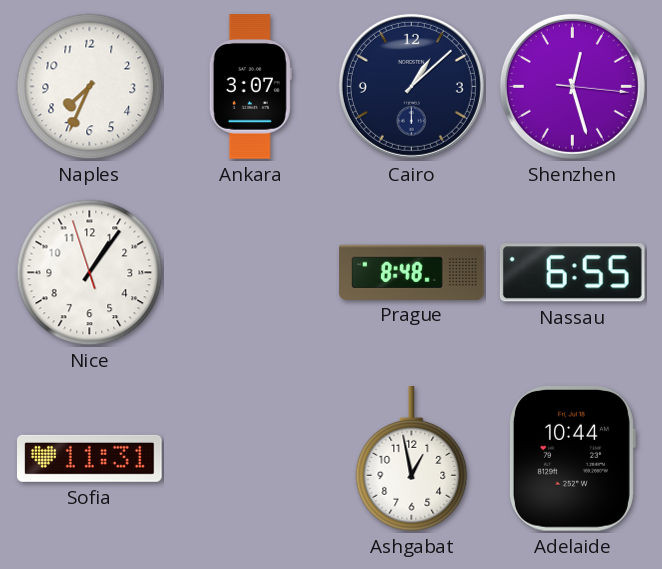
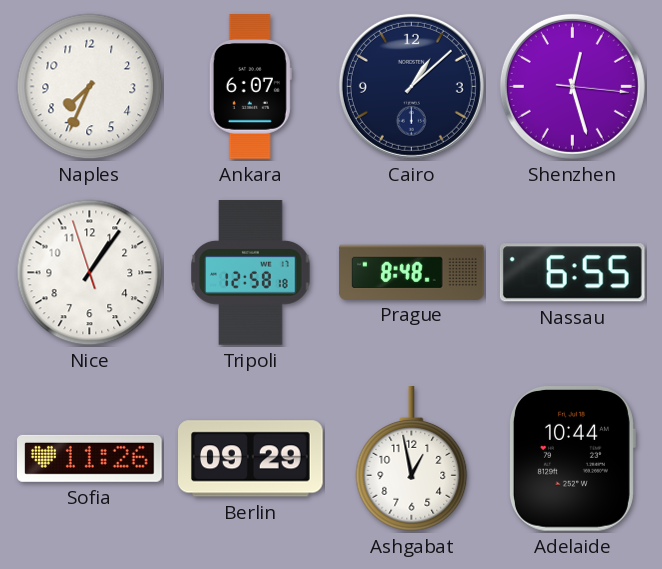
Ankara: 3:07 -> 6:07
Tripoli: none -> 12:58
Sofia: 11:31 -> 11:26
Berlin: none -> 09:29
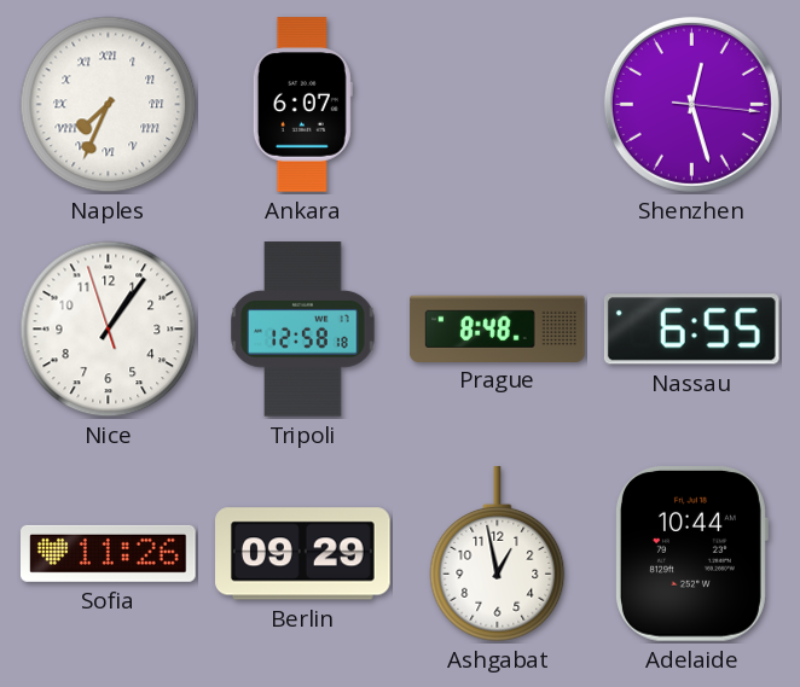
Naples numerals: Arabic -> Roman
Cairo: 1:08 -> none
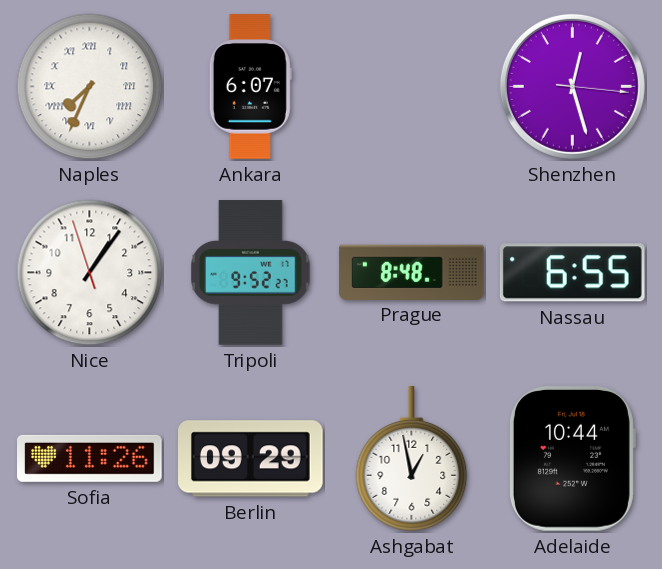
Tripoli: 12:58 -> 9:52
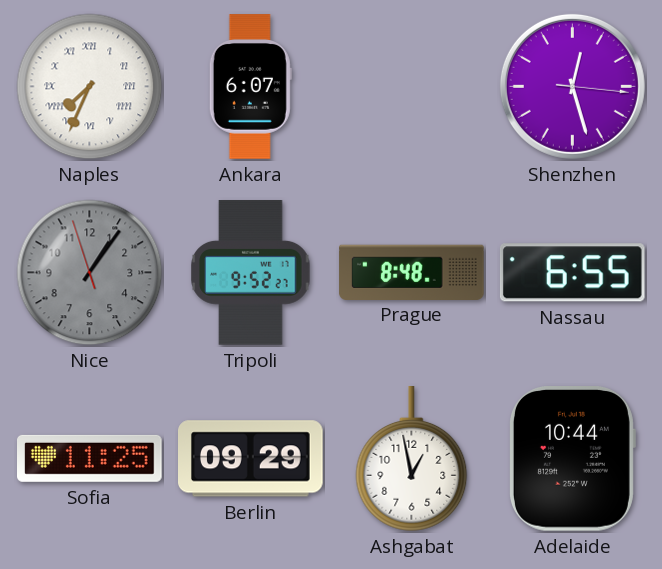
Nice dial: white -> grey
Sofia: 11:26 -> 11:25
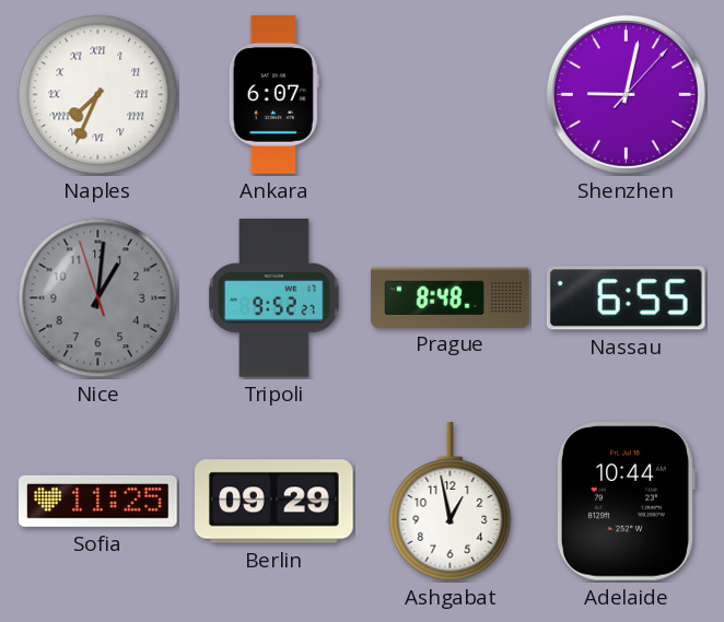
Shenzhen: 12:27 -> 9:02
Nice: 1:05 -> 1:00
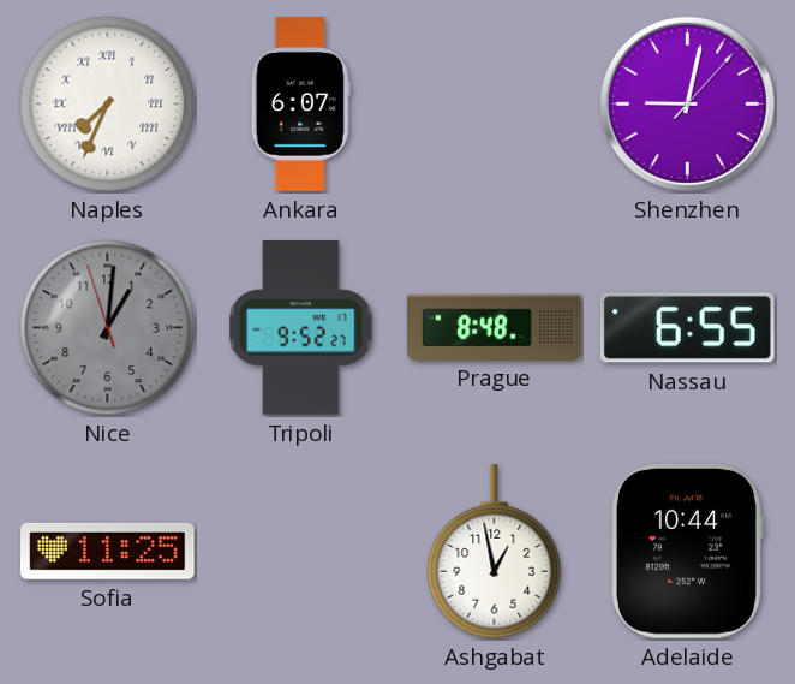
Berlin: 09:29 -> none
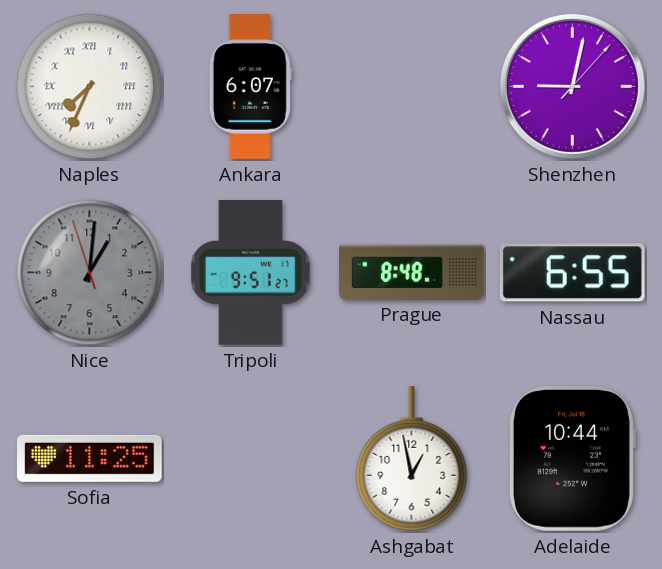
Tripoli: 9:52 -> 9:51
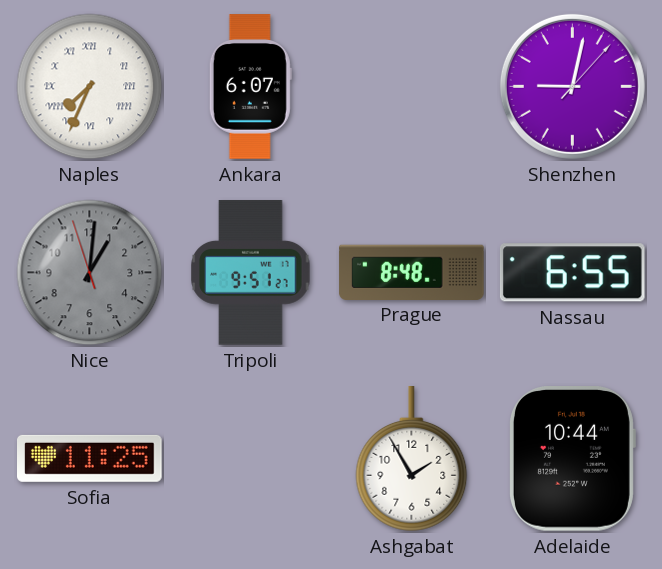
Ashgabat: 12:58 -> 1:55
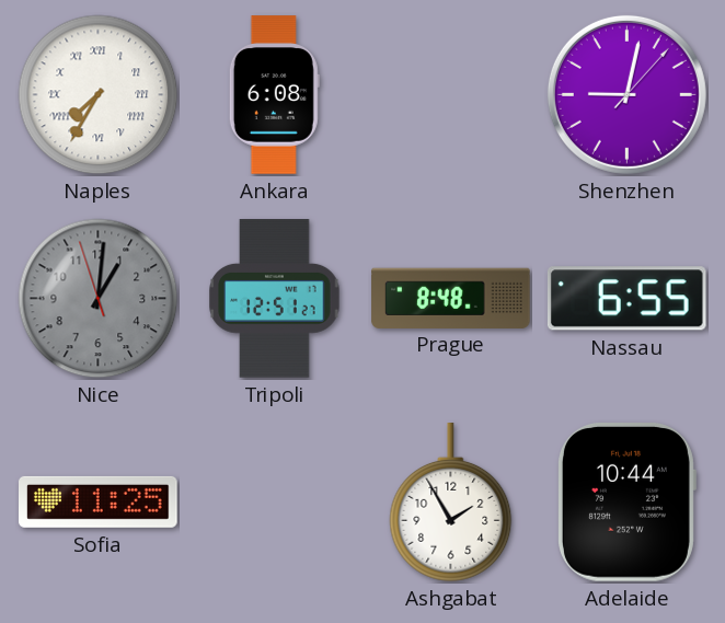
Naples: 7:34 -> 7:35
Ankara: 6:07 -> 6:08
Tripoli: 9:51 -> 12:51
